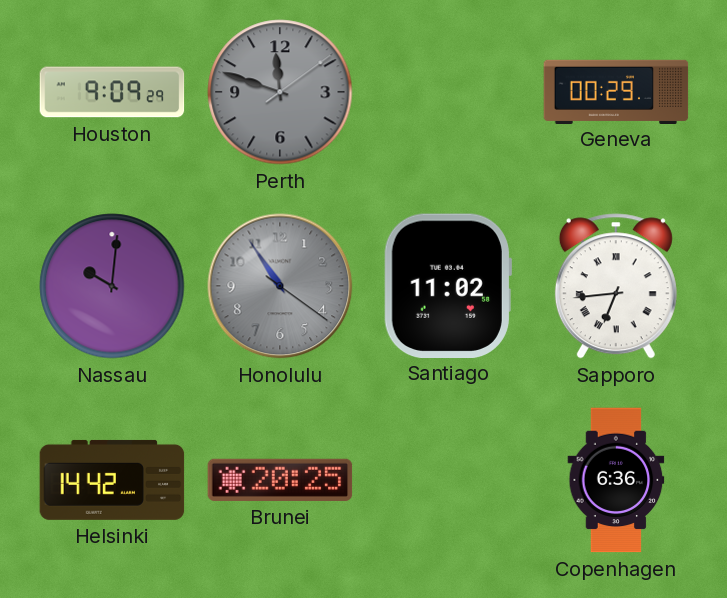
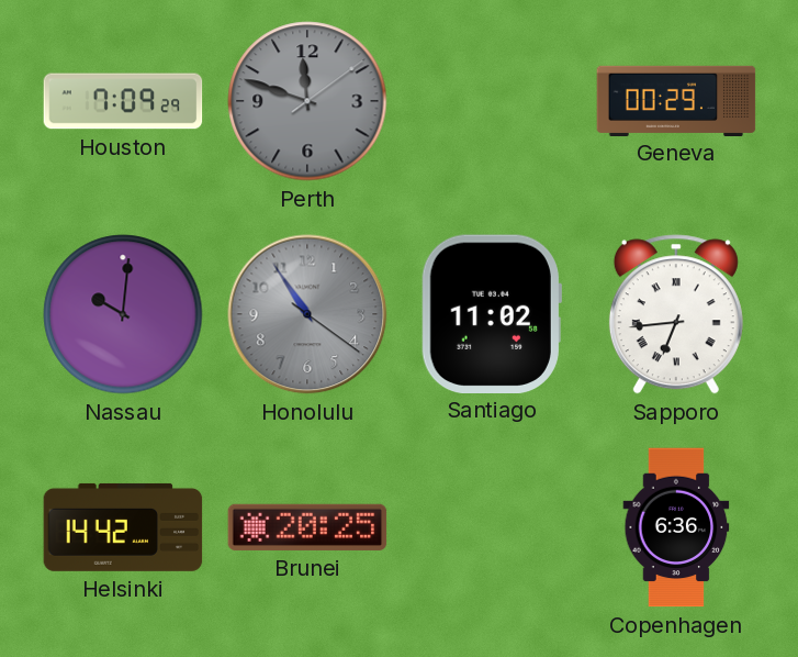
Houston: 9:09 -> 7:09
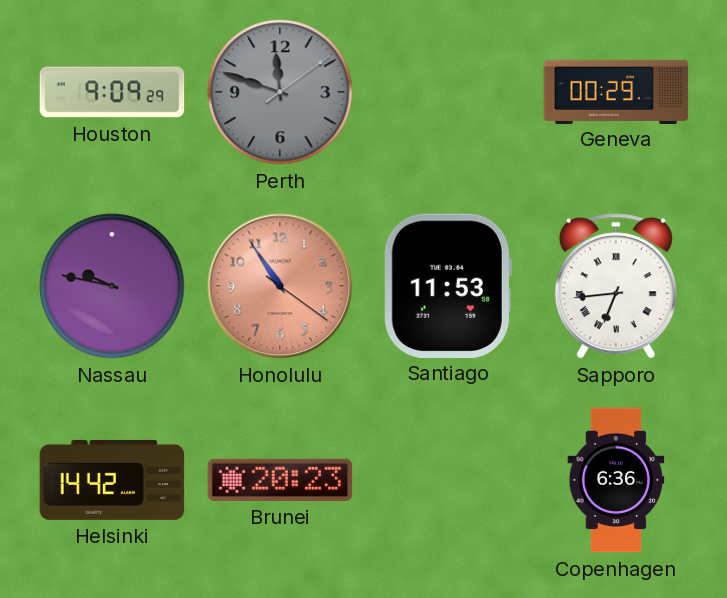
Houston: 7:09 -> 9:09
Nassau: 10:01 -> 9:47
Honolulu dial: grey -> salmon
Santiago: 11:02 -> 11:53
Brunei: 20:25 -> 20:23
